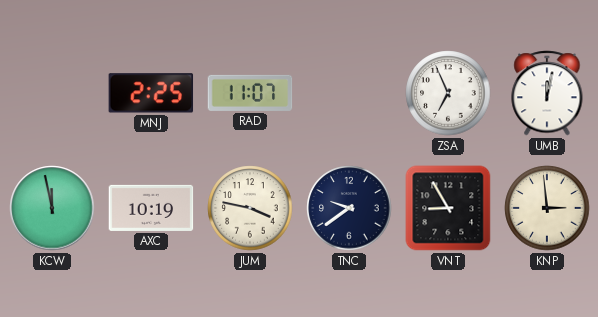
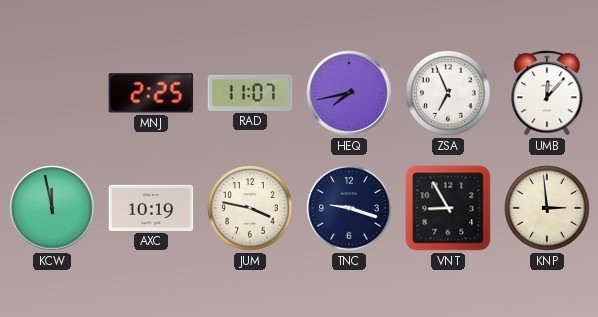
HEQ: none -> 7:43
UMB: 12:02 -> 12:07
TNC: 9:39 -> 9:18
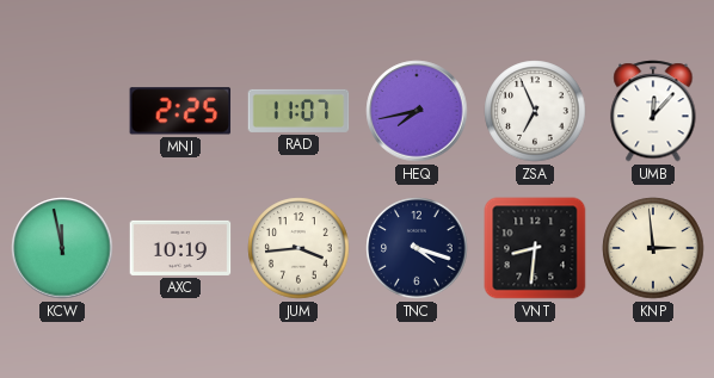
JUM: 3:47 -> 3:44
TNC: 9:18 -> 4:18
VNT: 8:55 -> 8:31
